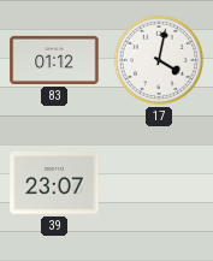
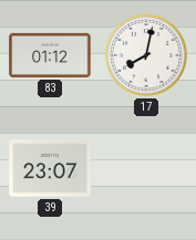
17: 4:02 -> 8:02
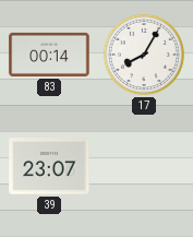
83: 01:12 -> 00:14
17: 8:02 -> 8:05
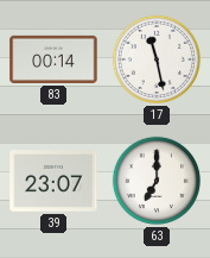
17: 8:05 -> 11:28
63: none -> 7:00
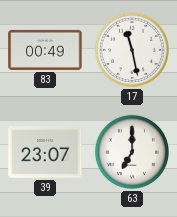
83: 00:14 -> 00:49
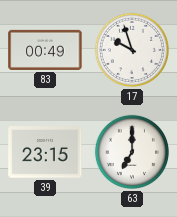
17: 11:28 -> 9:57
39: 23:07 -> 23:15
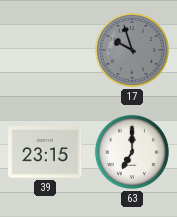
83: 00:49 -> none
17 dial: white -> grey
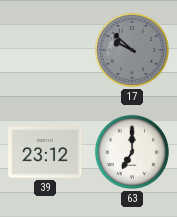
17: 9:57 -> 9:52
39: 23:15 -> 23:12
